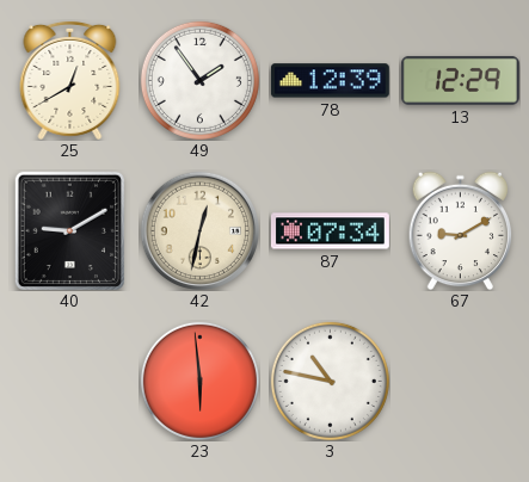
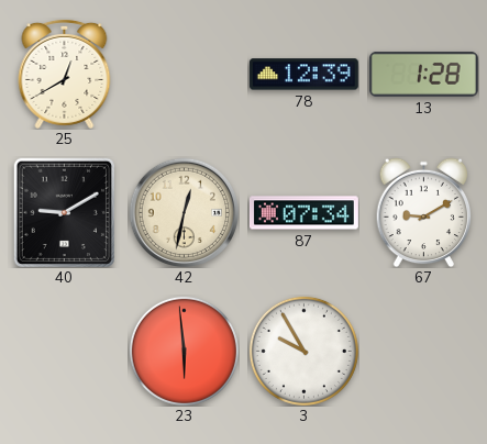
49: 1:54 -> none
13: 12:29 -> 1:28
3: 10:47 -> 9:55
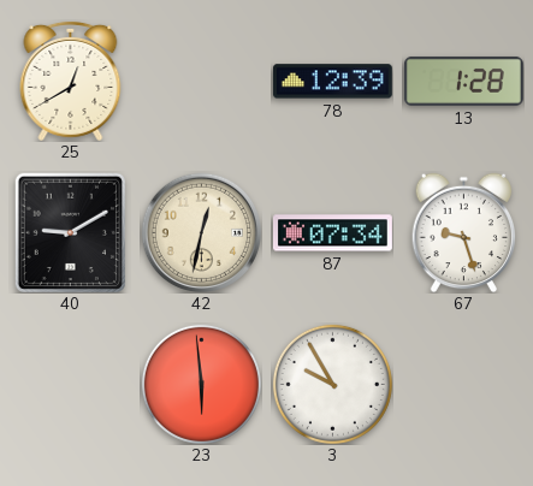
67: 9:10 -> 9:27
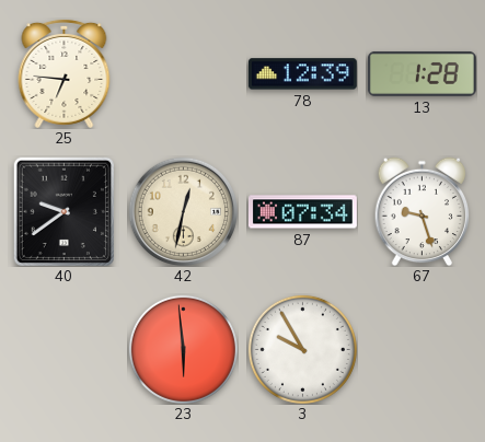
25: 12:40 -> 6:46
40: 9:10 -> 9:39
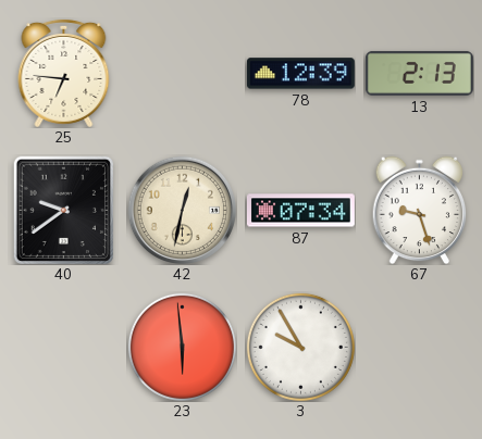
13: 1:28 -> 2:13
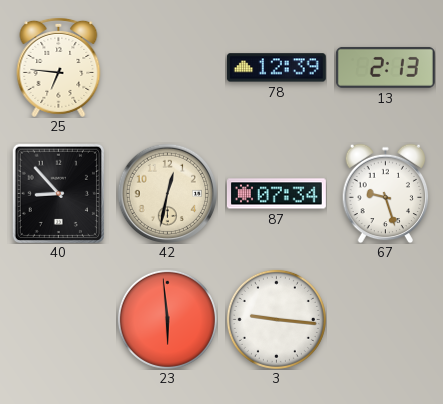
40: 9:39 -> 8:53
3: 9:55 -> 9:16
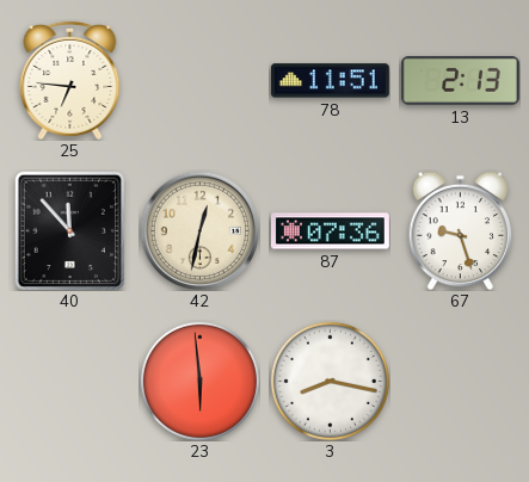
78: 12:39 -> 11:51
40: 8:53 -> 11:53
87: 07:34 -> 07:36
3: 9:16 -> 8:17
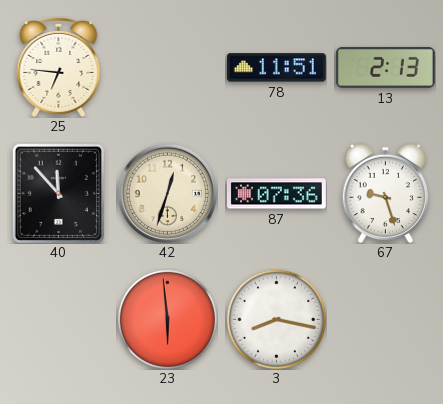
42: 12:32 -> 12:33
